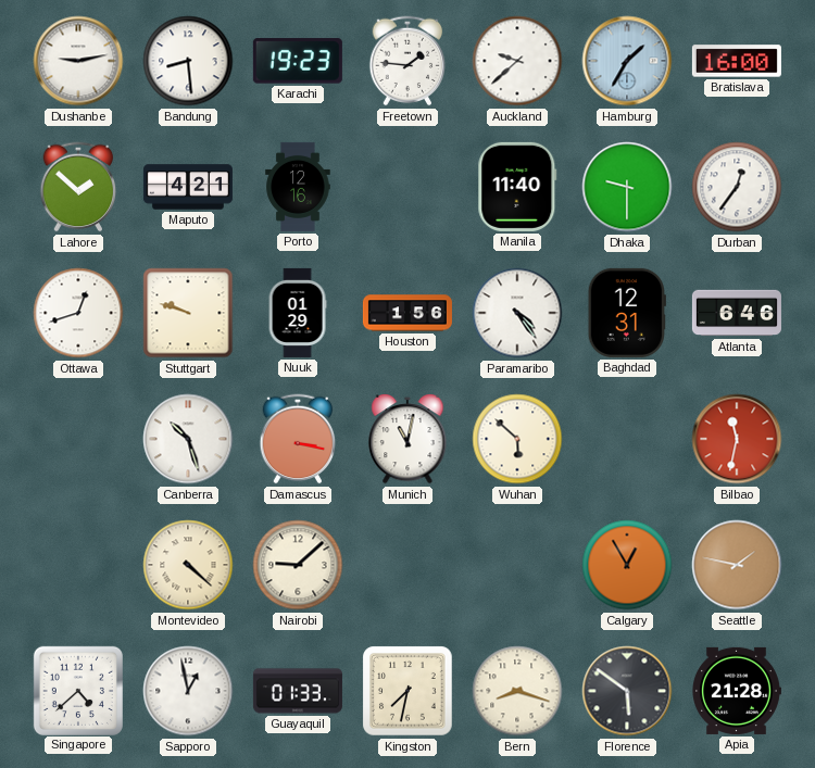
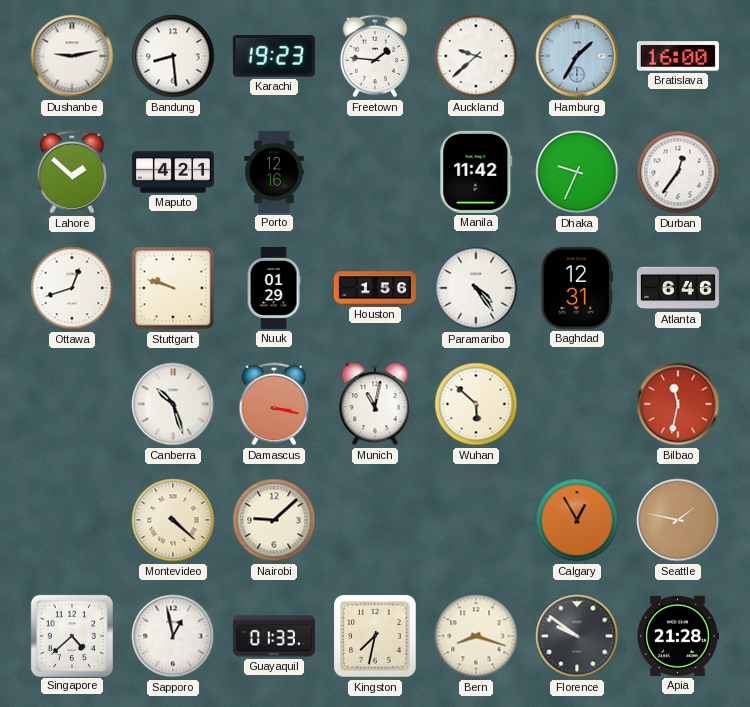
Manila: 11:40 -> 11:42
Dhaka: 9:30 -> 9:34
Florence: 5:51 -> 9:51
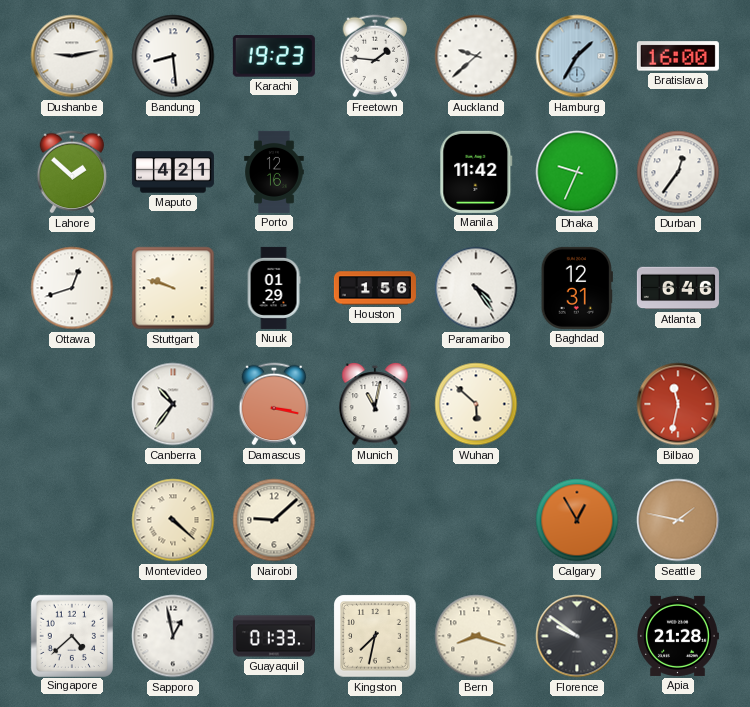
Canberra: 10:27 -> 10:36
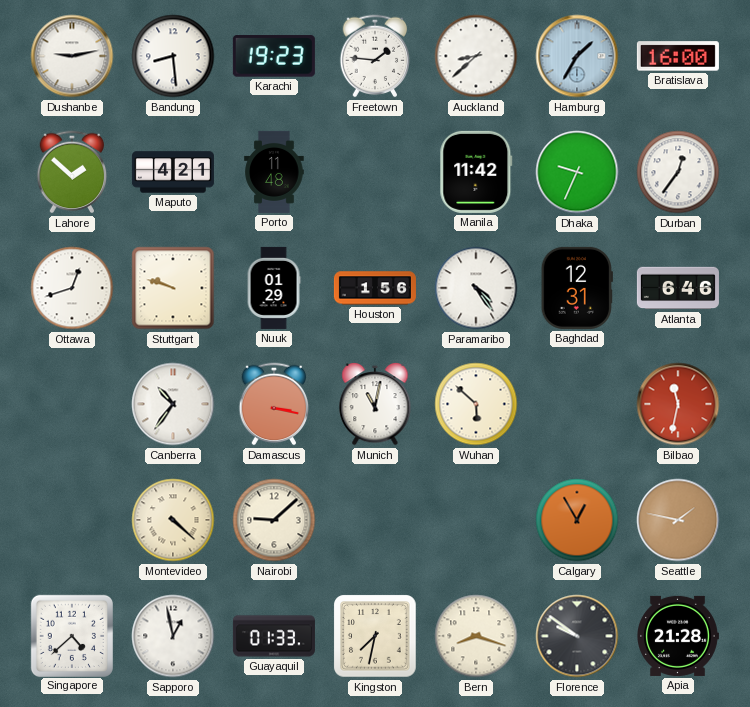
Auckland: 9:38 -> 8:38
Porto: 12:16 -> 11:48
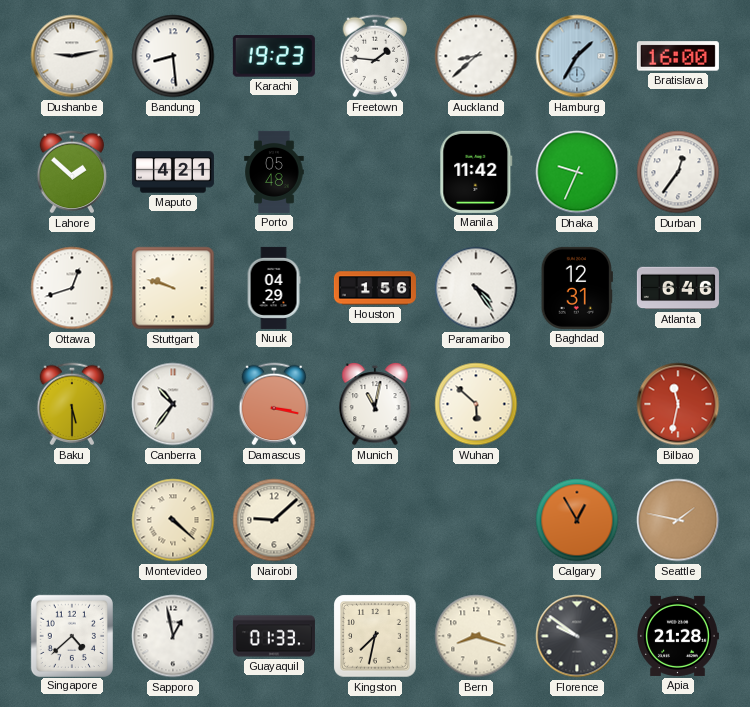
Porto: 11:48 -> 05:48
Nuuk: 01:29 -> 04:29
Baku: none -> 5:30
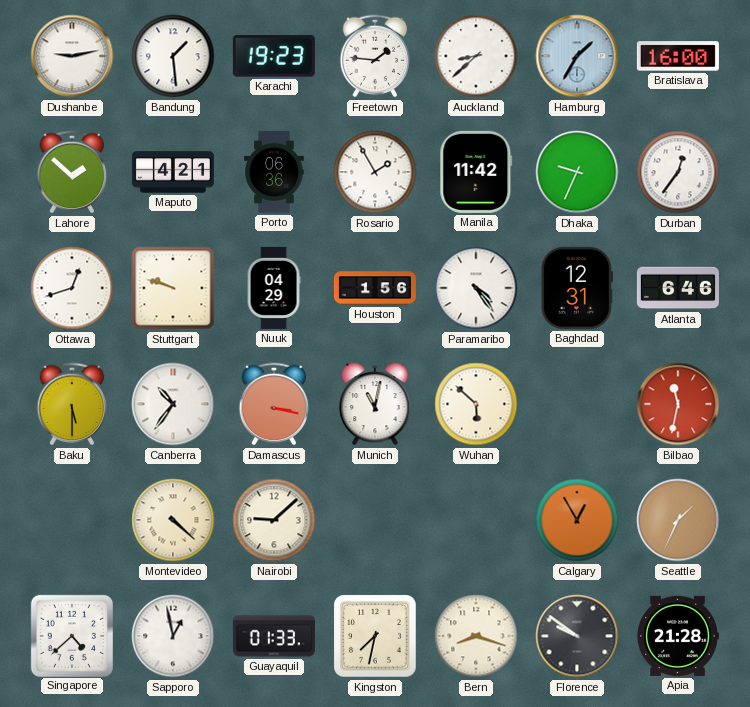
Bandung: 8:29 -> 1:29
Porto: 05:48 -> 06:36
Rosario: none -> 1:55
Seattle: 1:47 -> 1:34
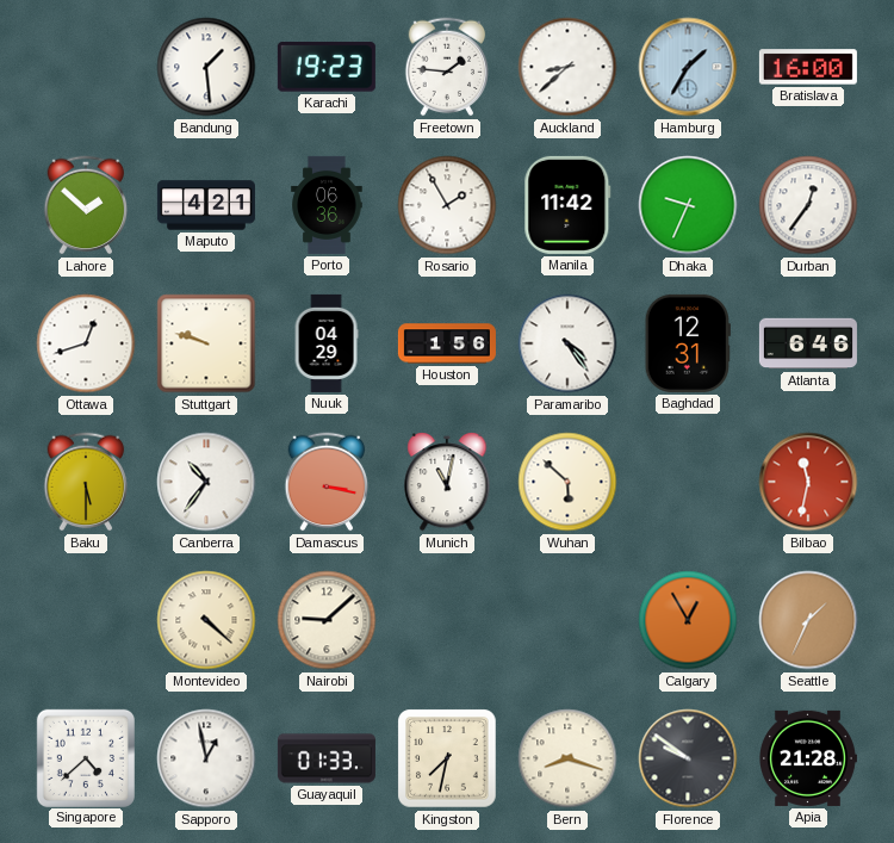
Dushanbe: 9:13 -> none
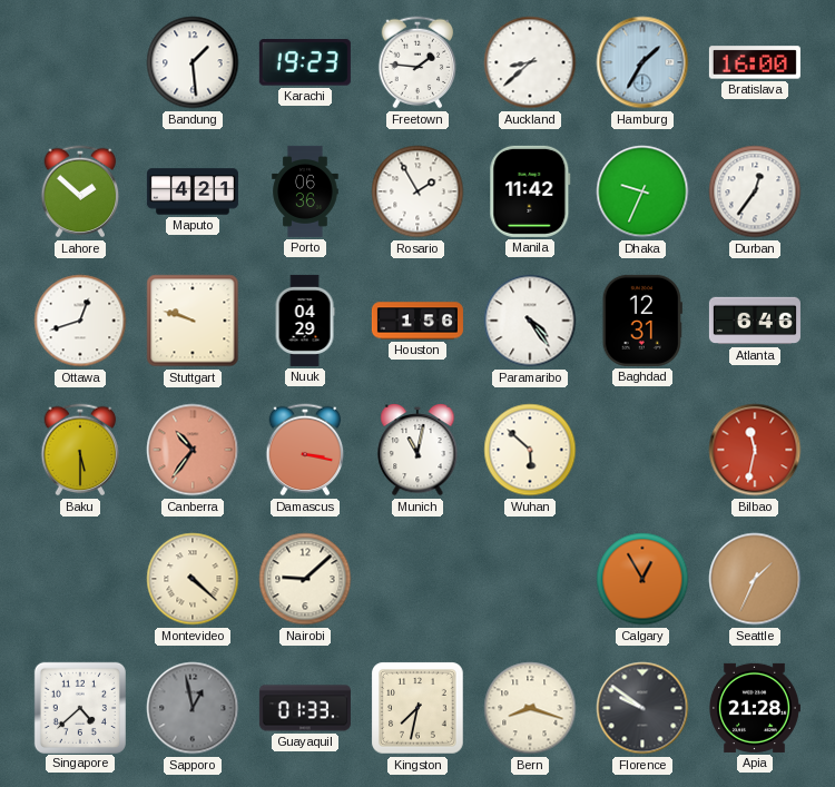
Canberra dial: white -> salmon
Sapporo dial: white -> grey
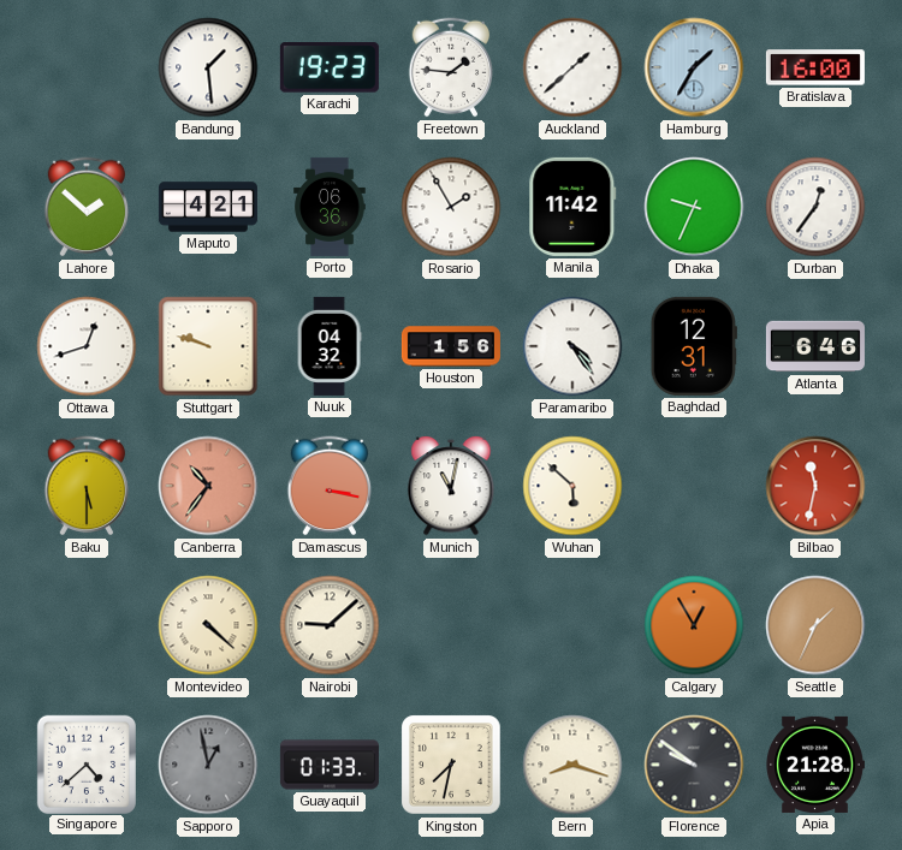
Auckland: 8:38 -> 1:38
Nuuk: 04:29 -> 04:32
